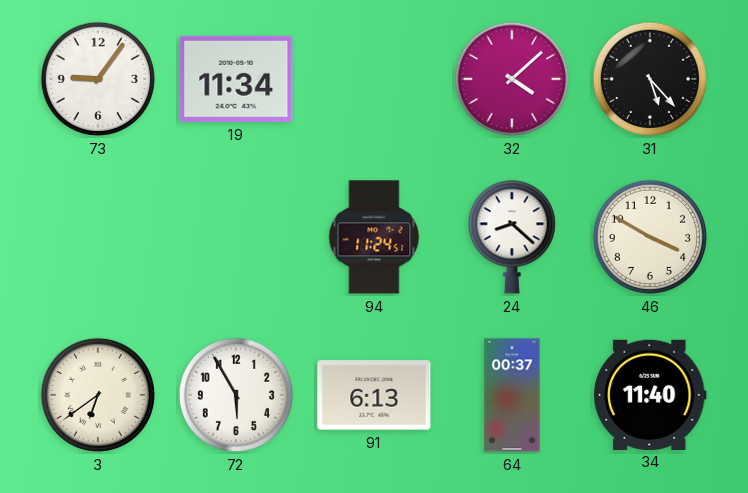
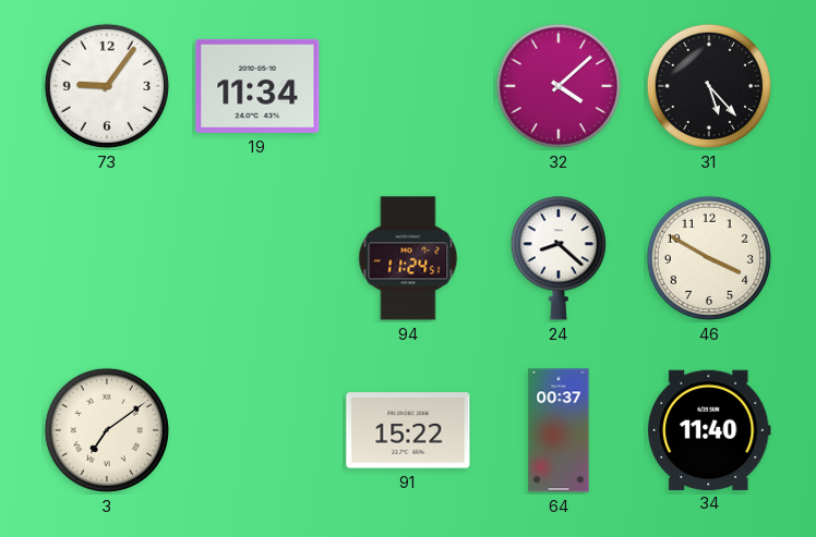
3: 6:39 -> 7:09
72: 5:55 -> none
91: 6:13 -> 15:22
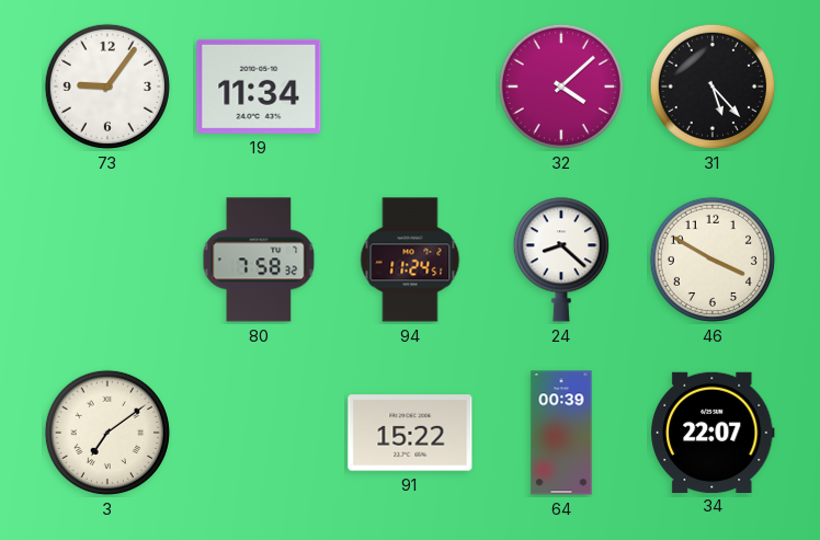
80: none -> 7:58
64: 00:37 -> 00:39
34: 11:40 -> 22:07
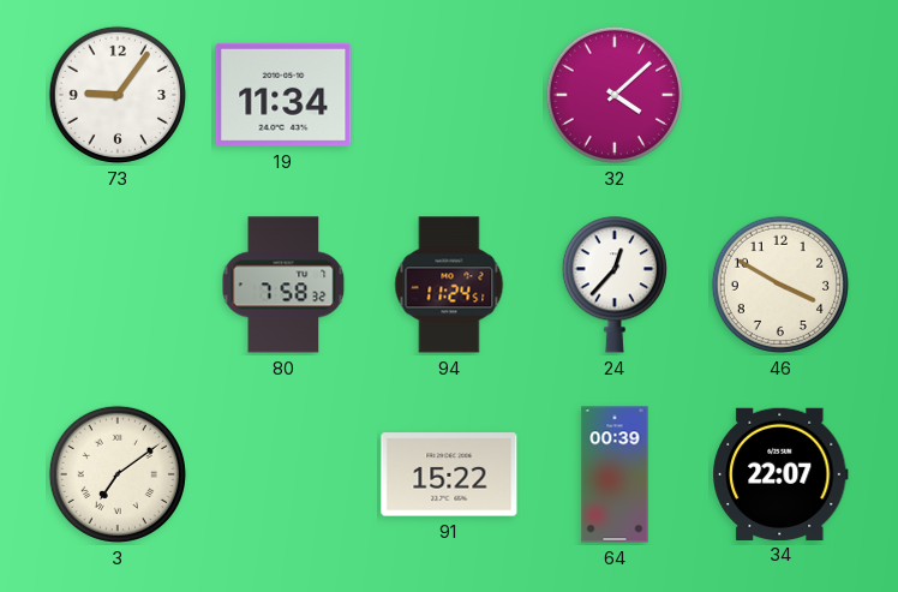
31: 5:23 -> none
24: 8:22 -> 12:37
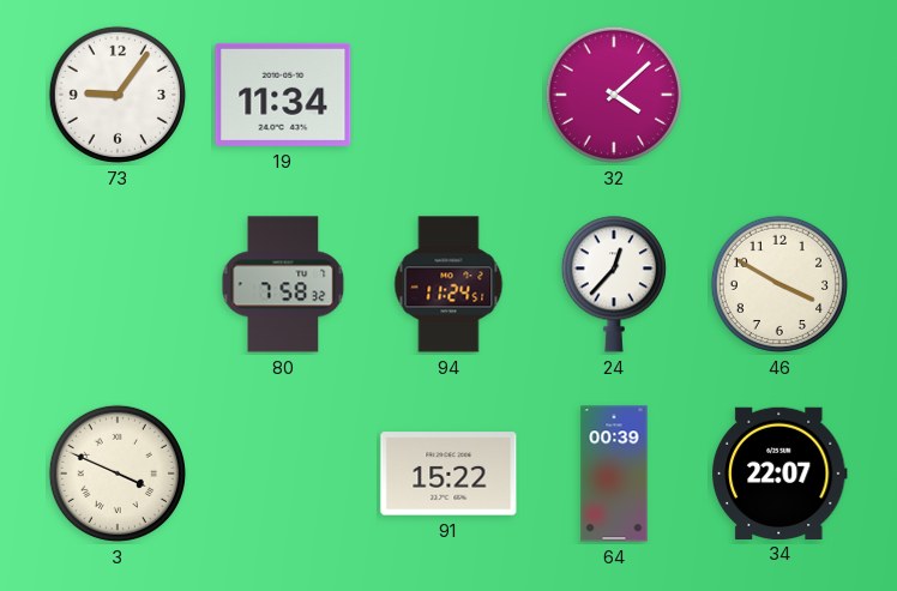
3: 7:09 -> 3:49
